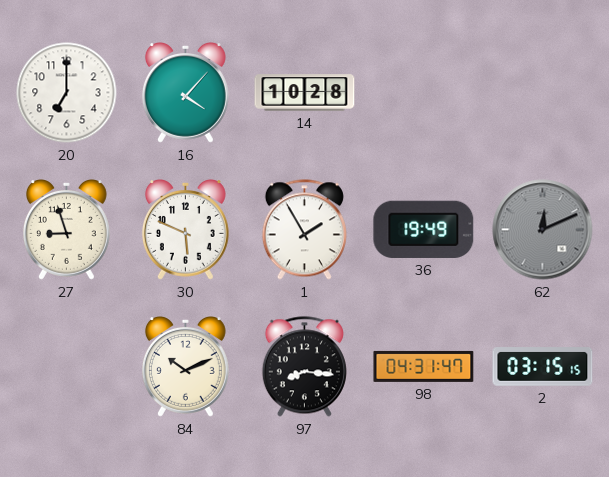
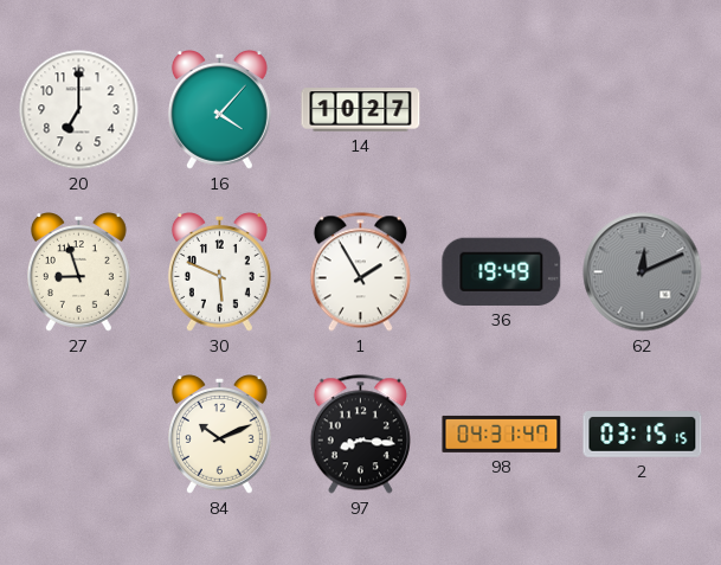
14: 10:28 -> 10:27
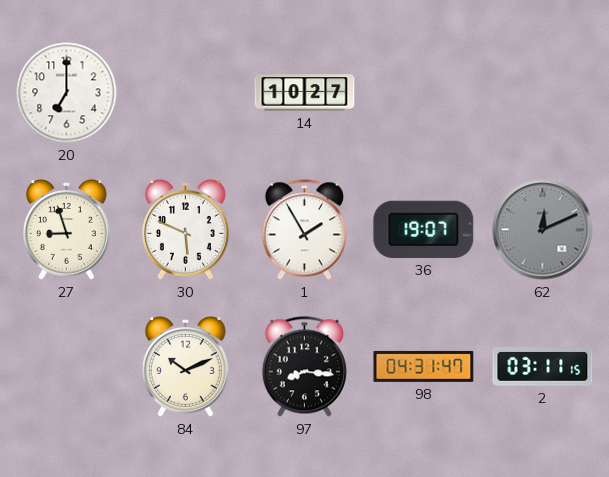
16: 4:07 -> none
36: 19:49 -> 19:07
2: 03:15 -> 03:11
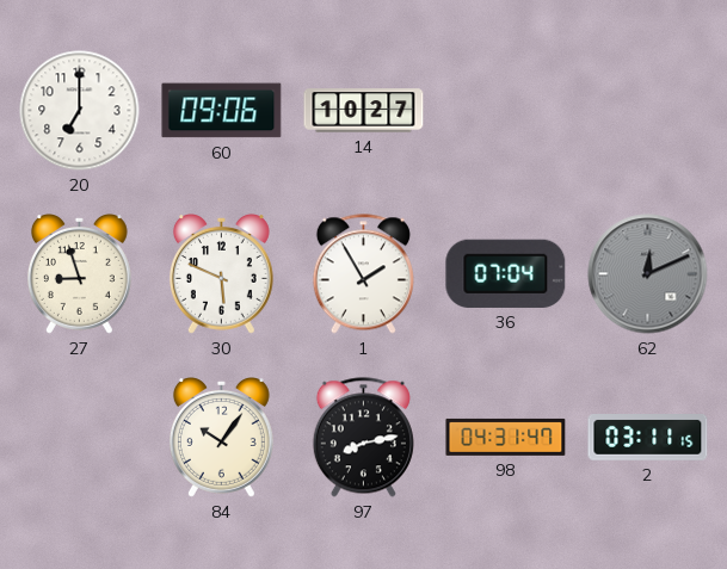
60: none -> 09:06
36: 19:07 -> 07:04
84: 10:11 -> 10:06
97: 8:16 -> 8:13
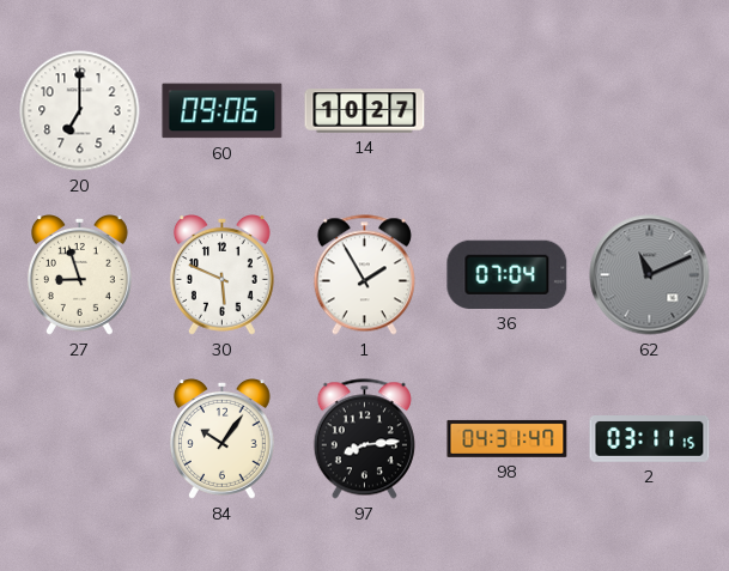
62: 12:11 -> 11:11
97: 8:13 -> 8:14
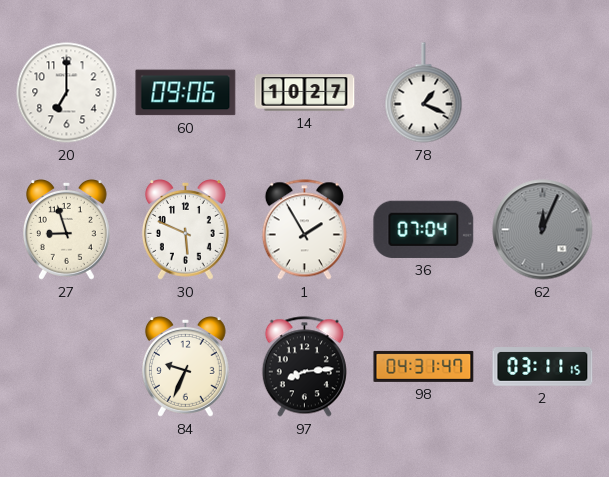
78: none -> 1:19
62: 11:11 -> 12:04
84: 10:06 -> 9:34
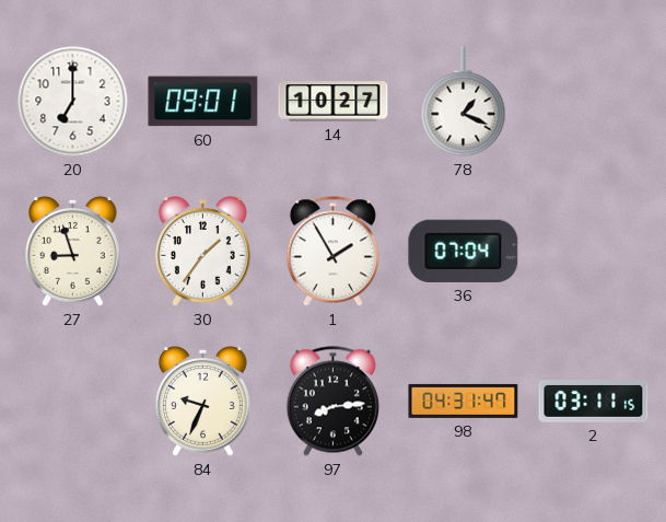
60: 09:06 -> 09:01
30: 5:49 -> 1:36
62: 12:04 -> none
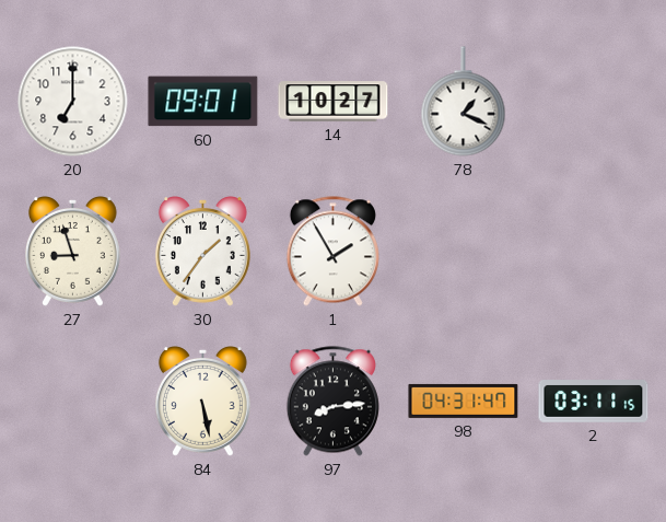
36: 07:04 -> none
84: 9:34 -> 5:28
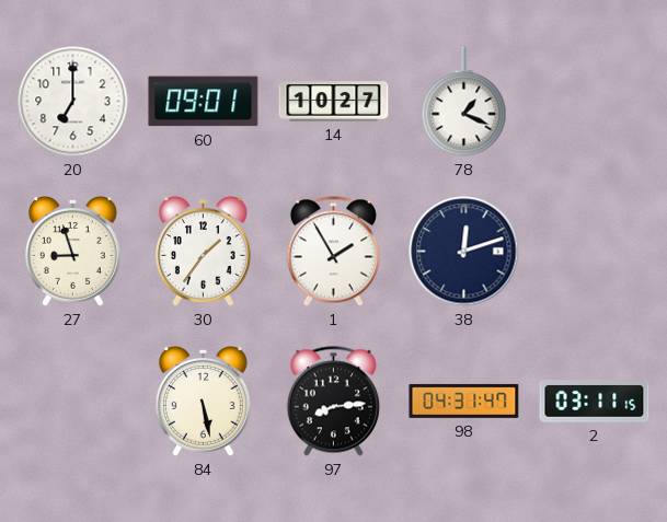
38: none -> 12:12
